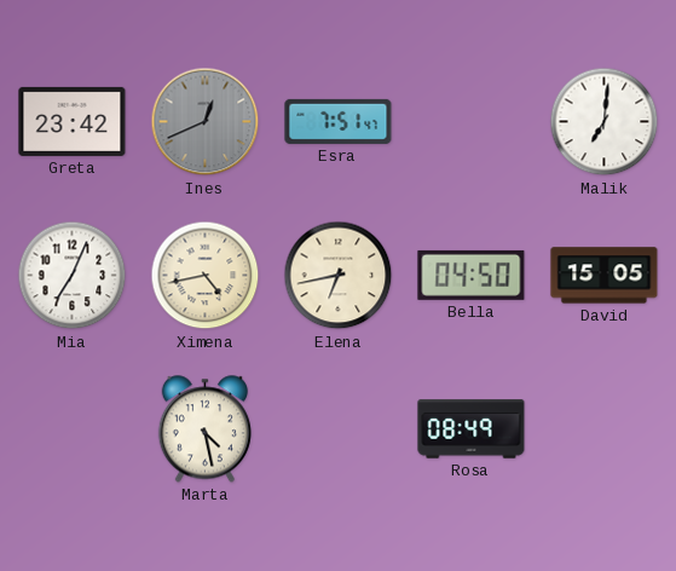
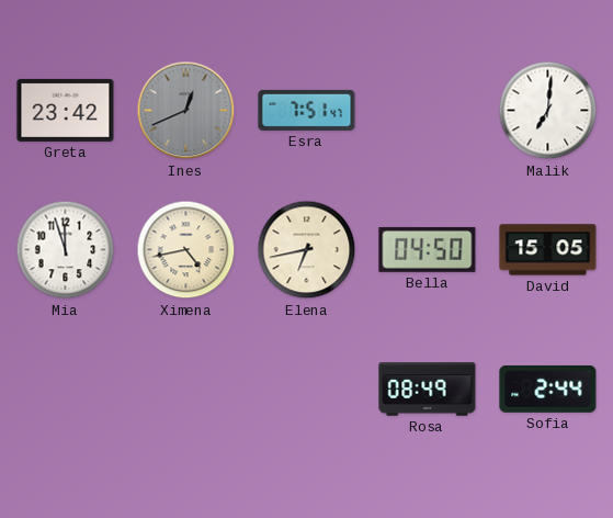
Mia: 7:04 -> 11:57
Marta: 4:28 -> none
Sofia: none -> 2:44
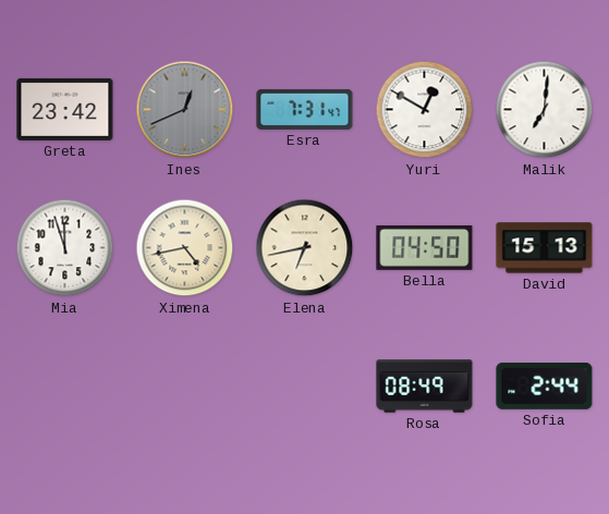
Esra: 7:51 -> 7:31
Yuri: none -> 12:50
David: 15:05 -> 15:13
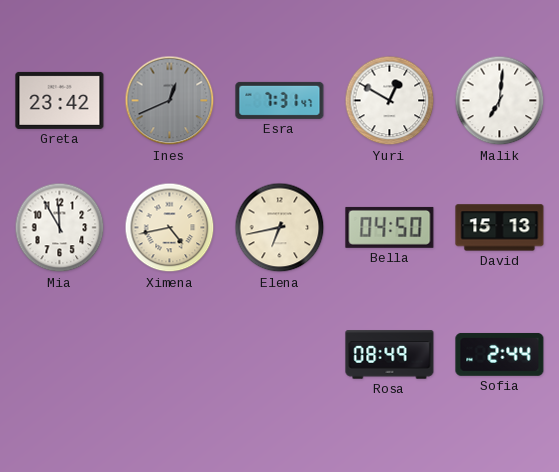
Mia: 11:57 -> 11:55
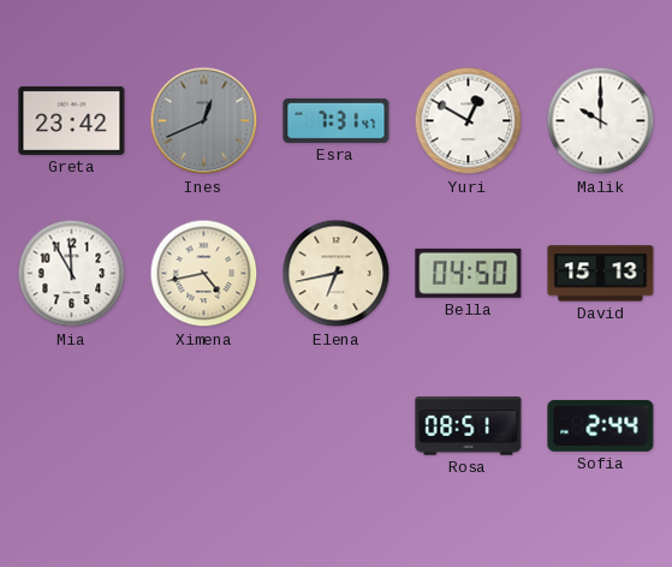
Malik: 7:01 -> 10:00
Rosa: 08:49 -> 08:51
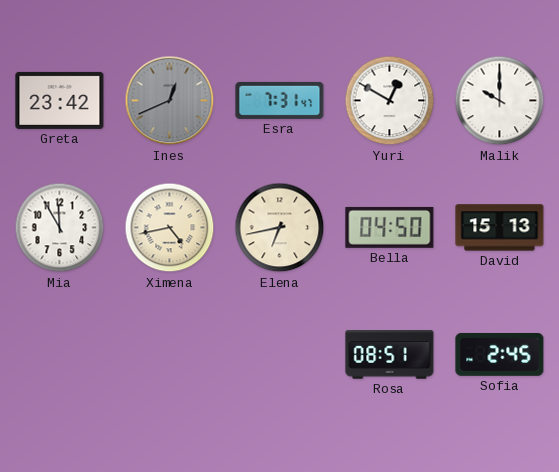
Sofia: 2:44 -> 2:45
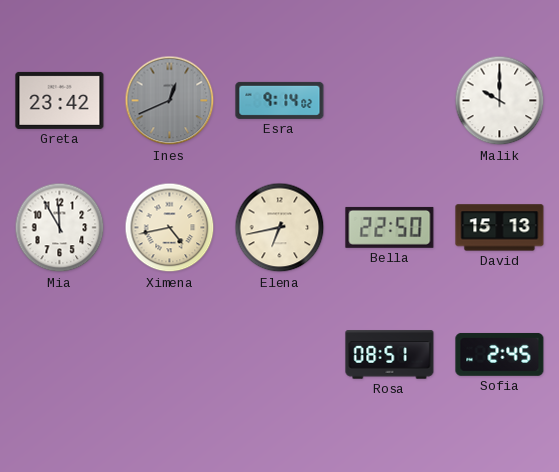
Esra: 7:31 -> 9:14
Yuri: 12:50 -> none
Bella: 04:50 -> 22:50
